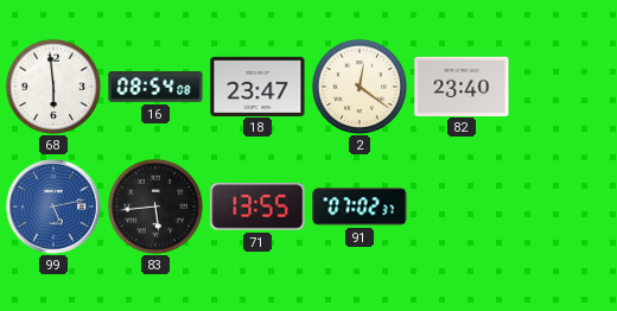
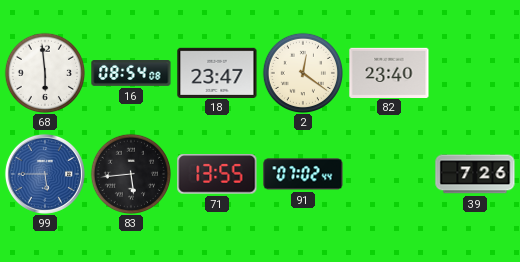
99: 5:13 -> 5:45
91: 07:02:37 -> 07:02:44
39: none -> 7:26
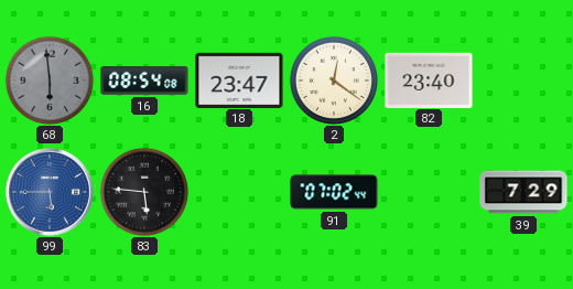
68 dial: white -> grey
83: 5:44 -> 5:46
71: 13:55 -> none
39: 7:26 -> 7:29
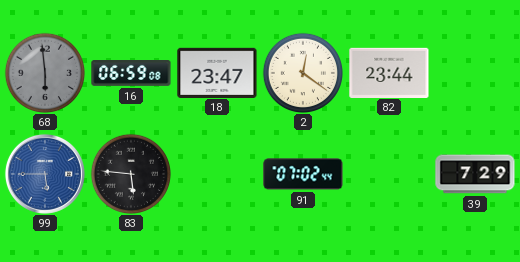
16: 08:54 -> 06:59
82: 23:40 -> 23:44
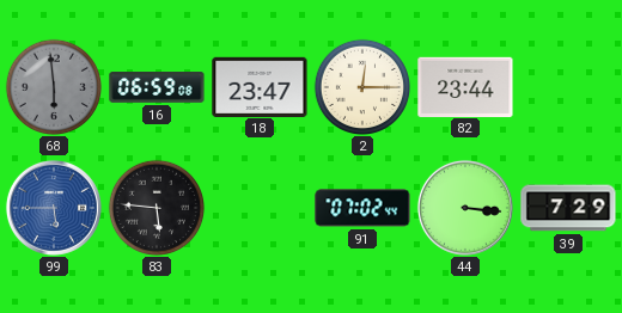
2: 12:21 -> 12:15
44: none -> 3:16
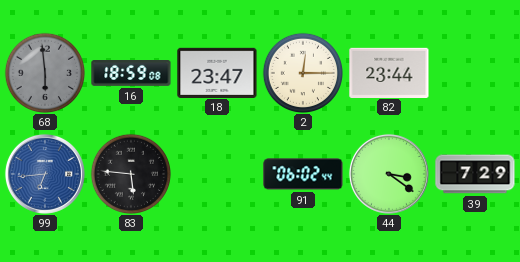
16: 06:59 -> 18:59
99: 5:45 -> 6:44
91: 07:02 -> 06:02
44: 3:16 -> 3:21
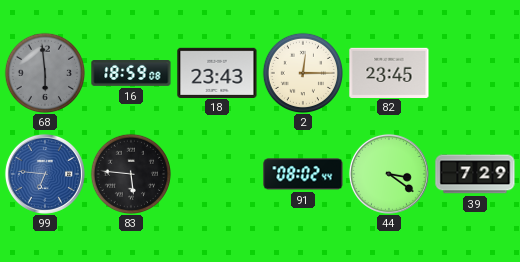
18: 23:47 -> 23:43
82: 23:44 -> 23:45
99: 6:44 -> 6:46
91: 06:02 -> 08:02
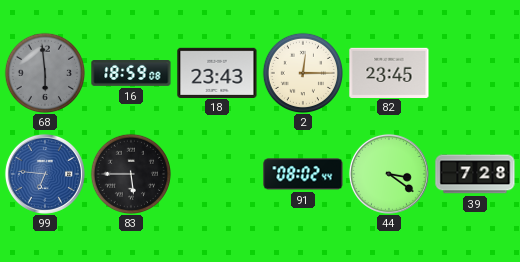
83: 5:46 -> 5:45
39: 7:29 -> 7:28
